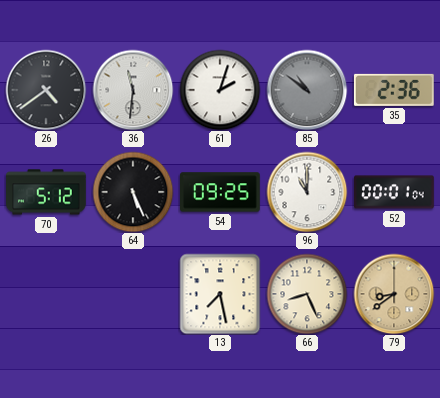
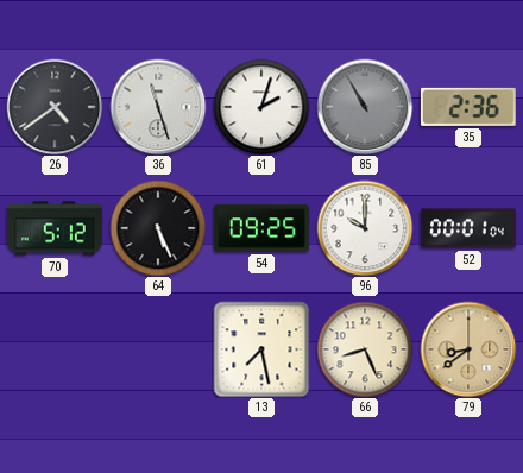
36: 11:31 -> 11:27
85: 10:51 -> 10:55
96: 11:00 -> 10:00
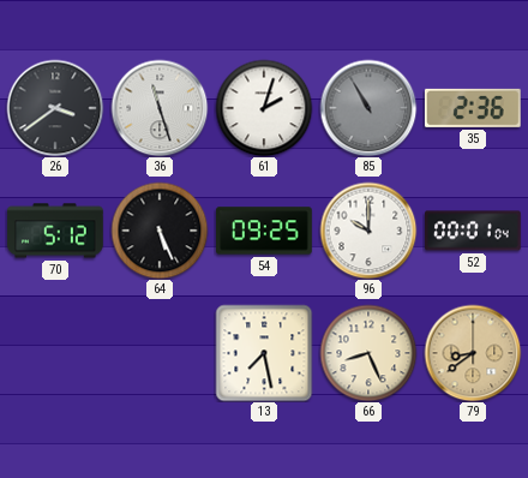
26: 4:39 -> 3:39
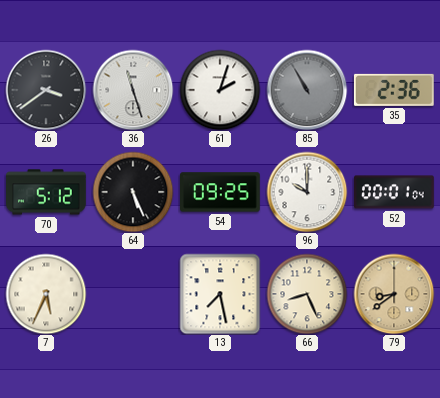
7: none -> 5:34
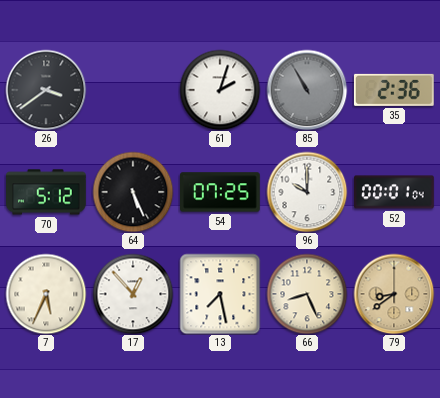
36: 11:27 -> none
54: 09:25 -> 07:25
17: none -> 12:53
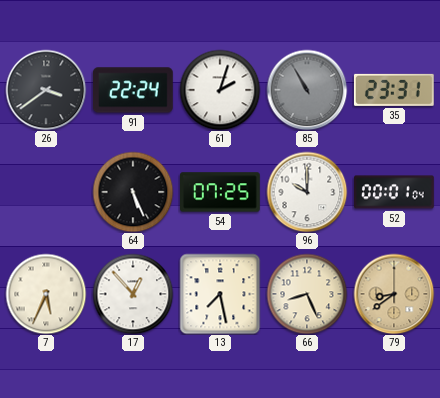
91: none -> 22:24
35: 2:36 -> 23:31
70: 5:12 -> none
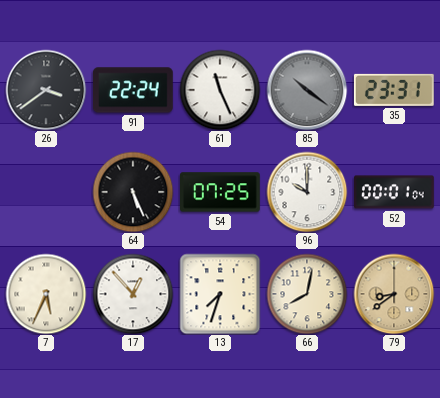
61: 2:03 -> 11:26
85: 10:55 -> 10:21
13: 7:28 -> 7:33
66: 8:26 -> 8:02
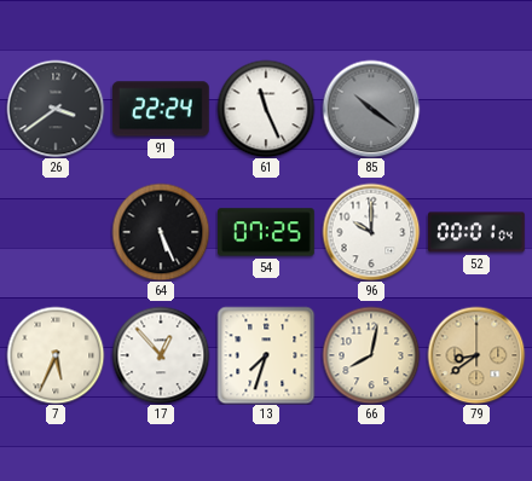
35: 23:31 -> none
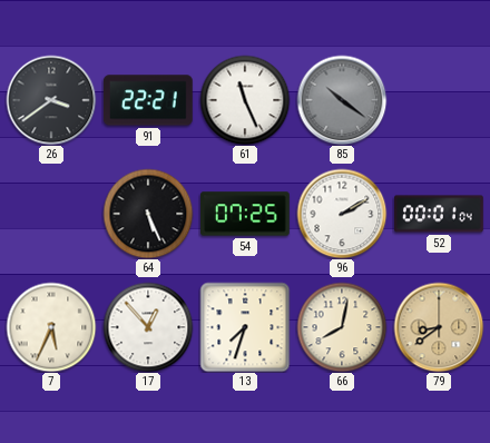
91: 22:24 -> 22:21
96: 10:00 -> 2:10
